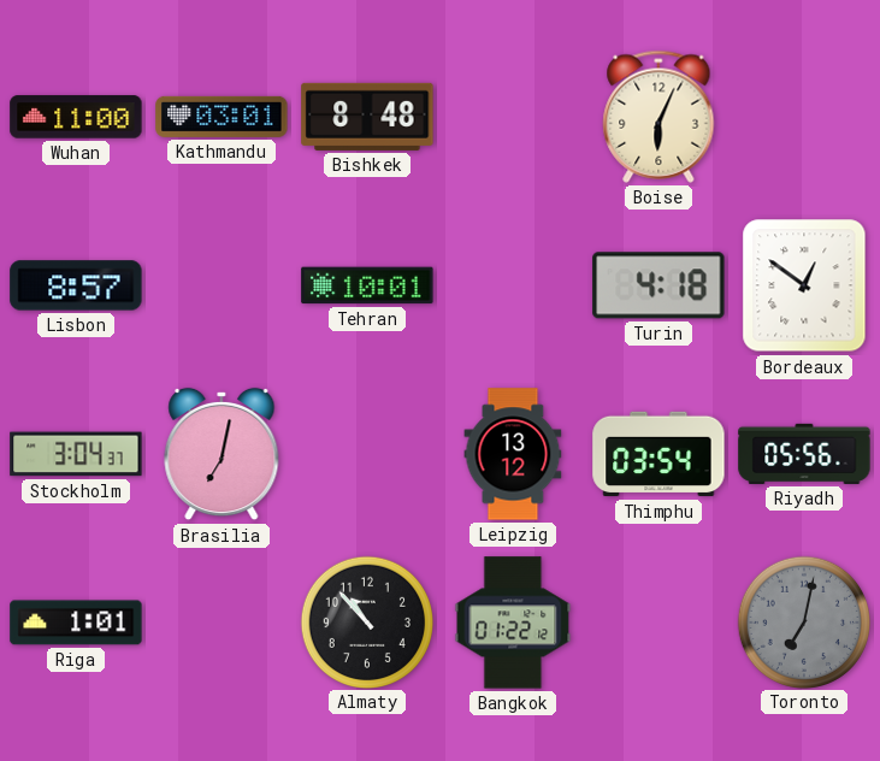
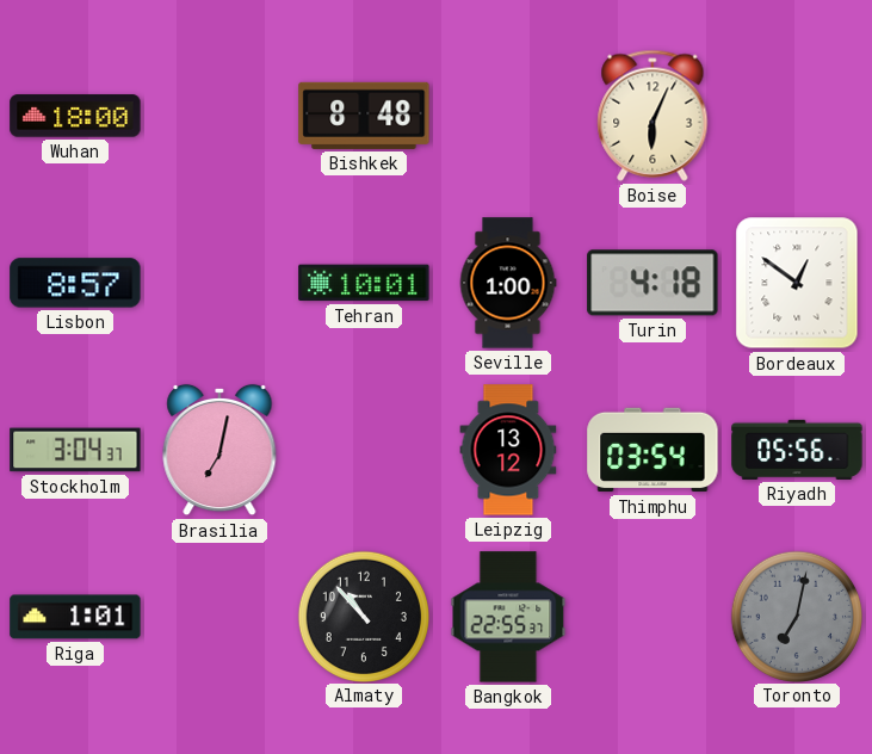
Wuhan: 11:00 -> 18:00
Kathmandu: 03:01 -> none
Seville: none -> 1:00
Bangkok: 01:22 -> 22:55
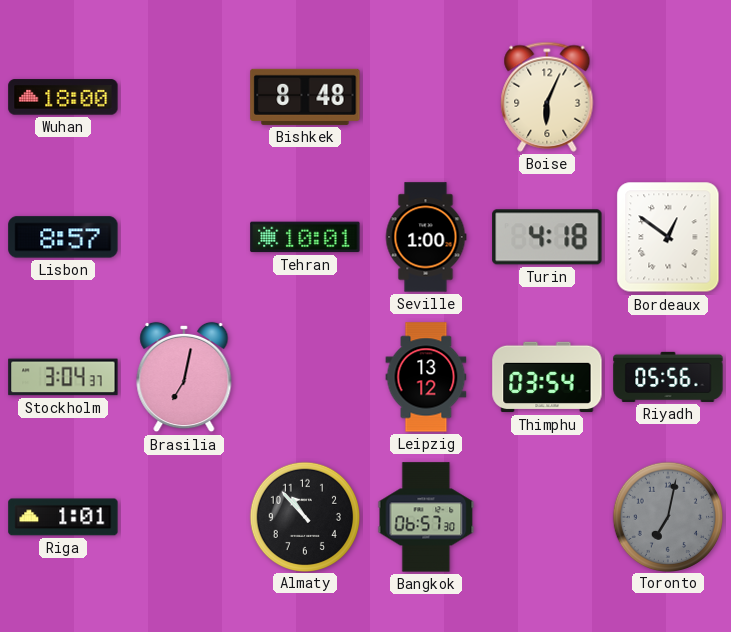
Bangkok: 22:55 -> 06:57
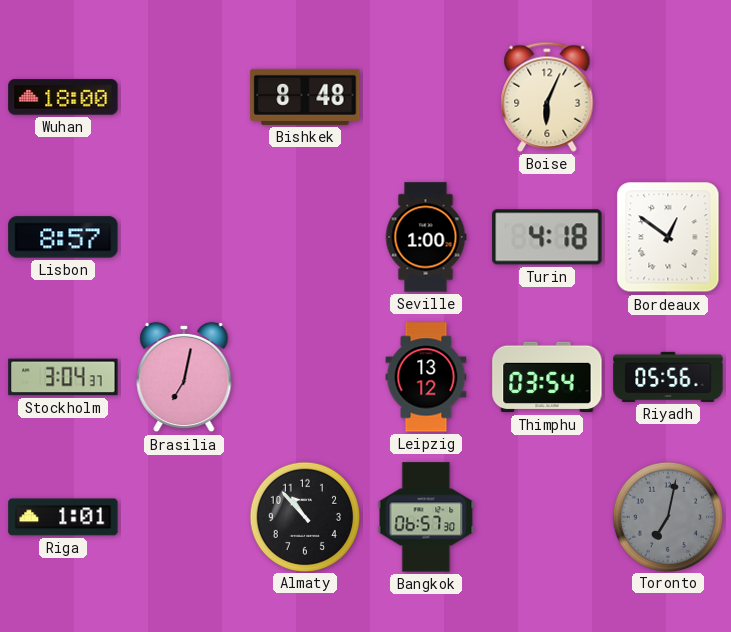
Tehran: 10:01 -> none
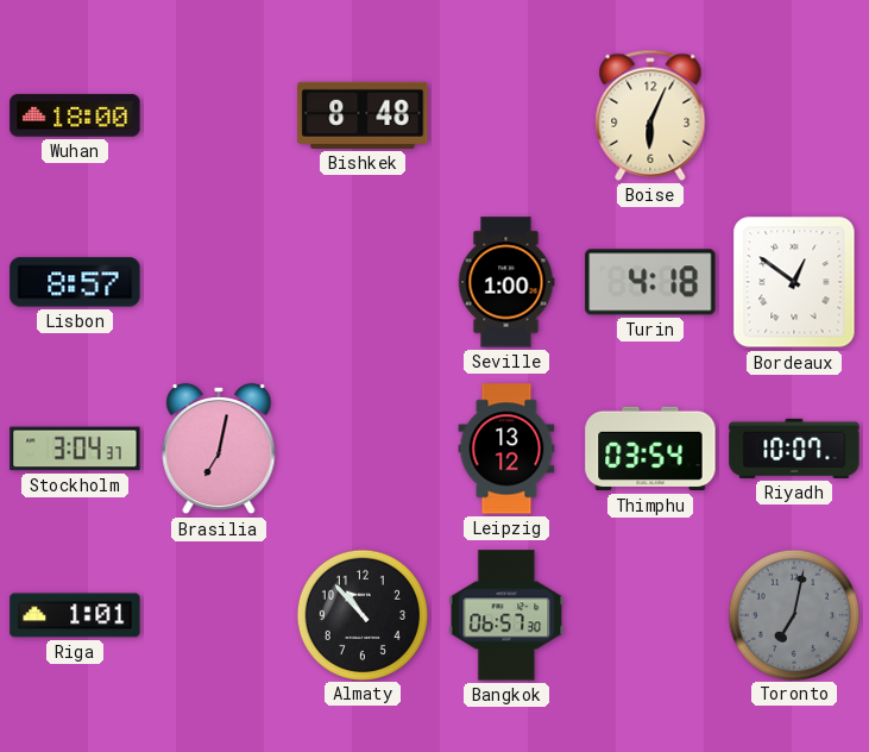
Riyadh: 05:56 -> 10:07
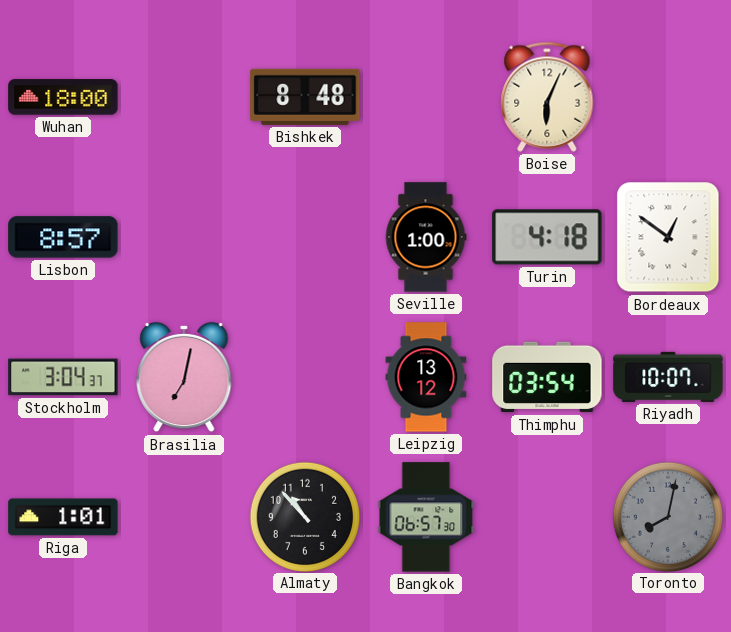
Toronto: 7:02 -> 8:02
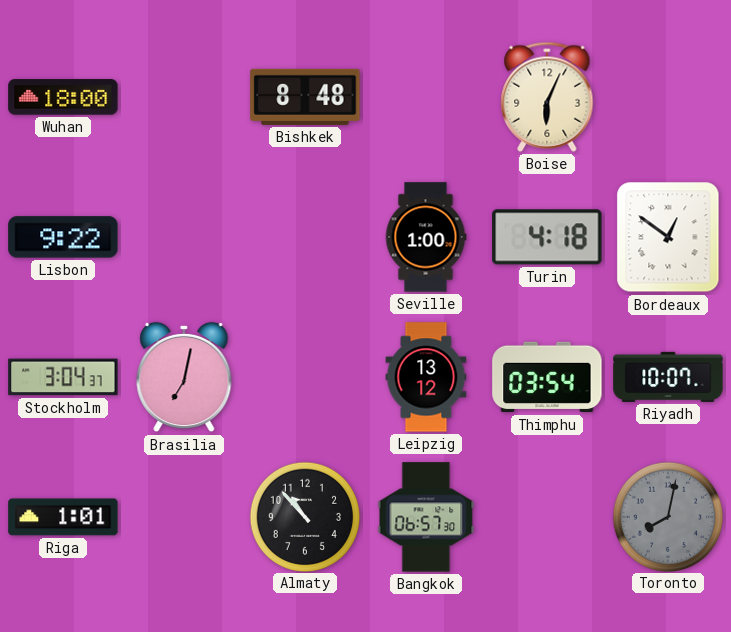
Lisbon: 8:57 -> 9:22
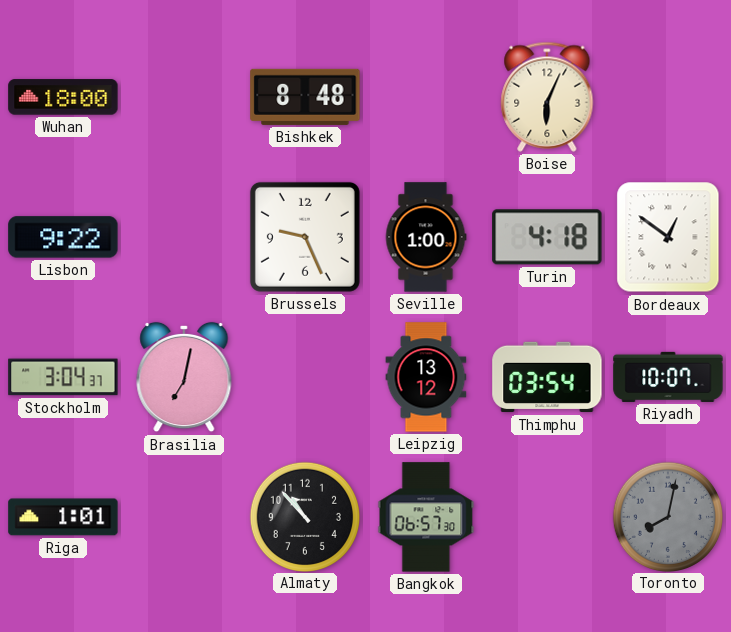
Brussels: none -> 9:26
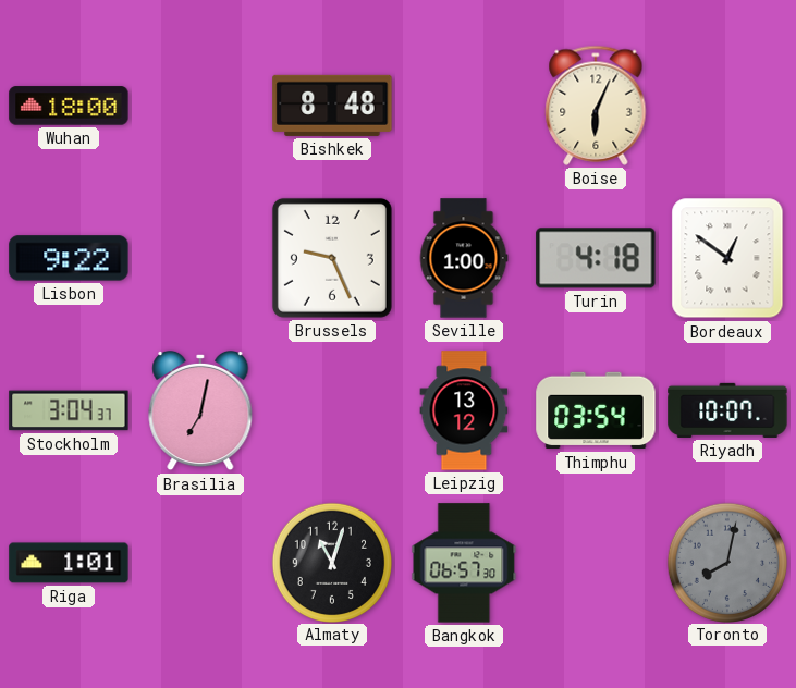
Almaty: 10:53 -> 11:03
